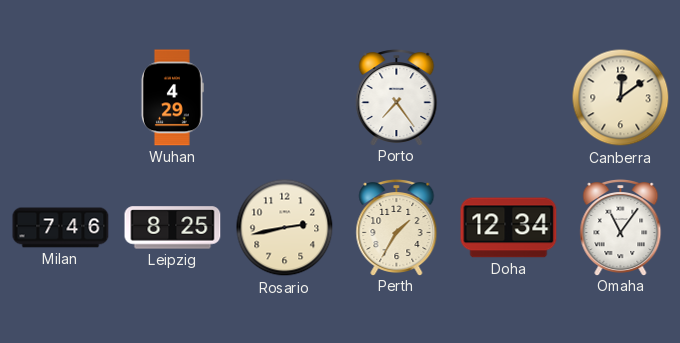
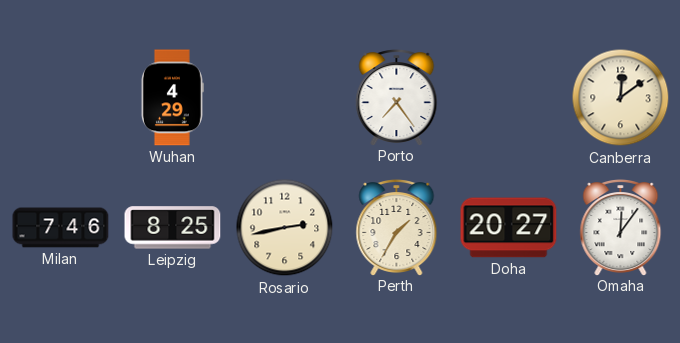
Doha: 12:34 -> 20:27
Omaha: 11:06 -> 12:06
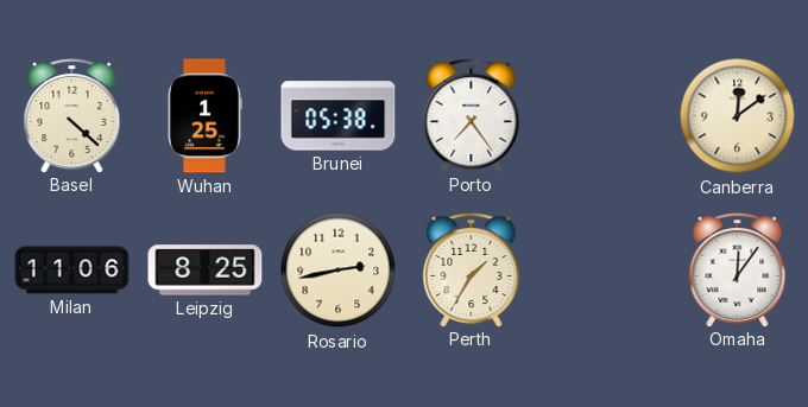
Basel: none -> 4:22
Wuhan: 4:29 -> 1:25
Brunei: none -> 05:38
Milan: 7:46 -> 11:06
Doha: 20:27 -> none
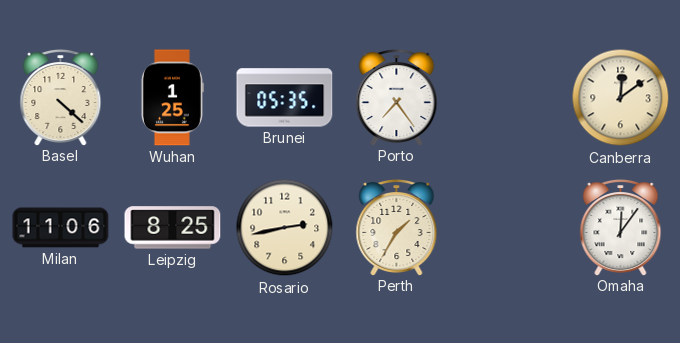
Brunei: 05:38 -> 05:35
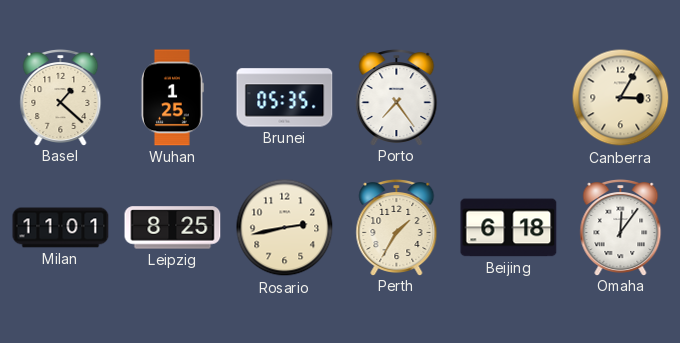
Basel: 4:22 -> 1:22
Canberra: 12:09 -> 3:05
Milan: 11:06 -> 11:01
Beijing: none -> 6:18
